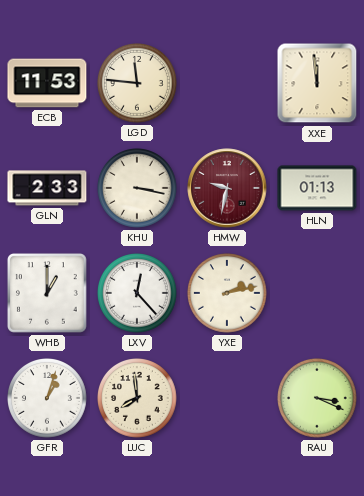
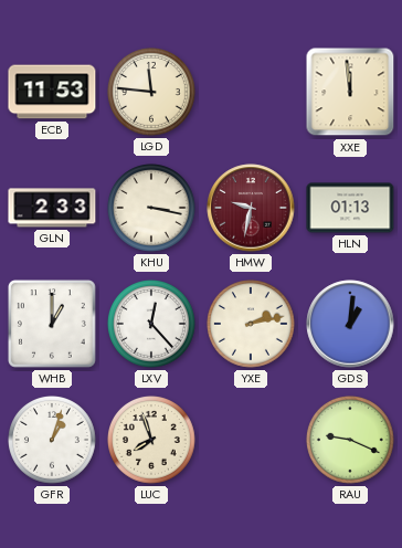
GDS: none -> 1:01
LUC: 7:59 -> 7:57
RAU: 3:19 -> 9:19
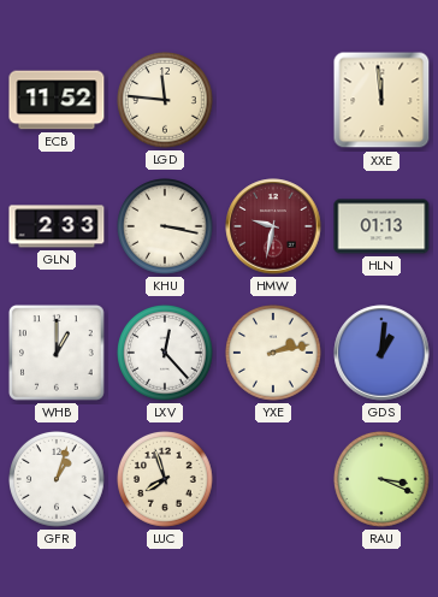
ECB: 11:53 -> 11:52
RAU: 9:19 -> 3:19
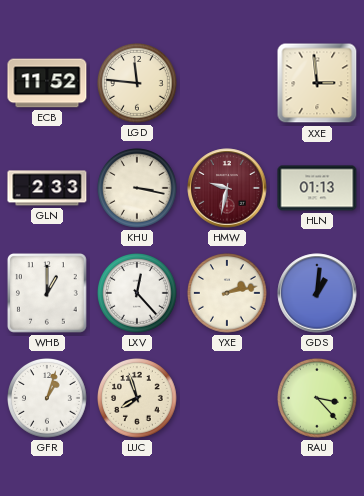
XXE: 11:59 -> 2:59
RAU: 3:19 -> 3:23
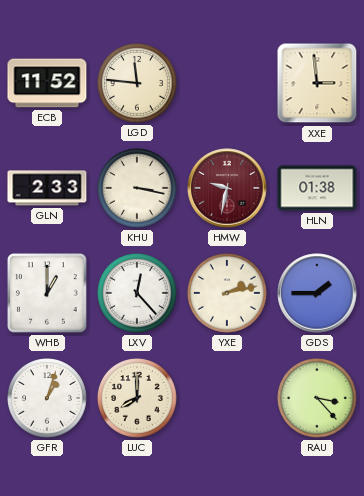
HLN: 01:13 -> 01:38
GDS: 1:01 -> 1:45
LUC: 7:57 -> 8:00
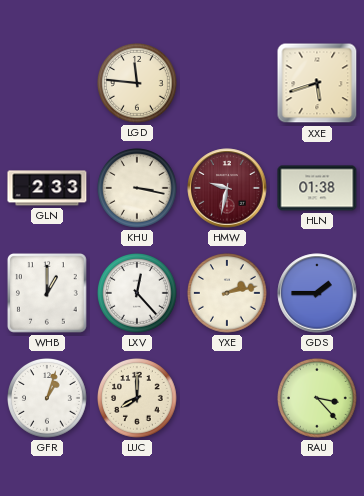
ECB: 11:52 -> none
XXE: 2:59 -> 5:42
